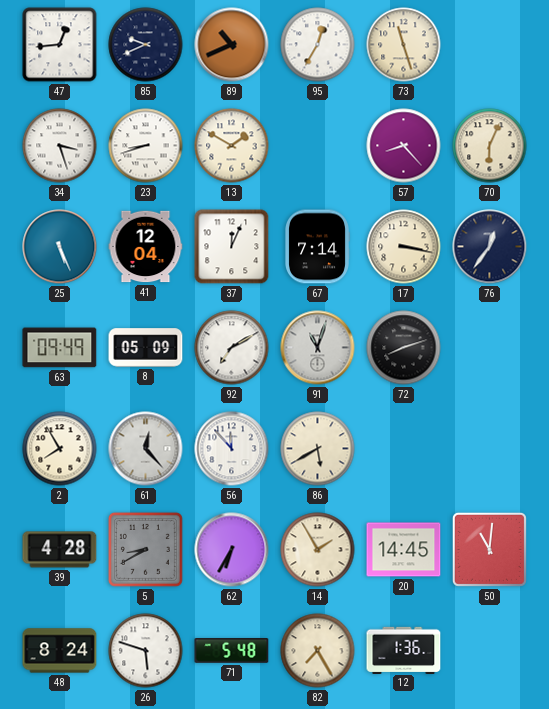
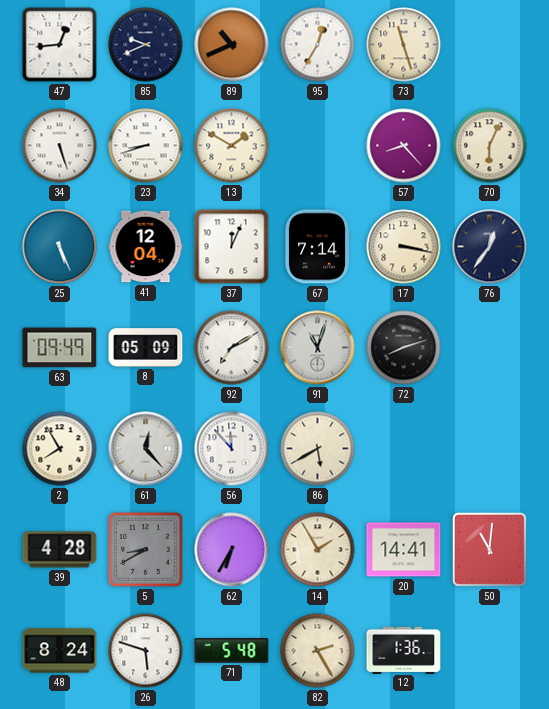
34: 3:27 -> 5:27
20: 14:45 -> 14:41
82: 7:25 -> 2:25
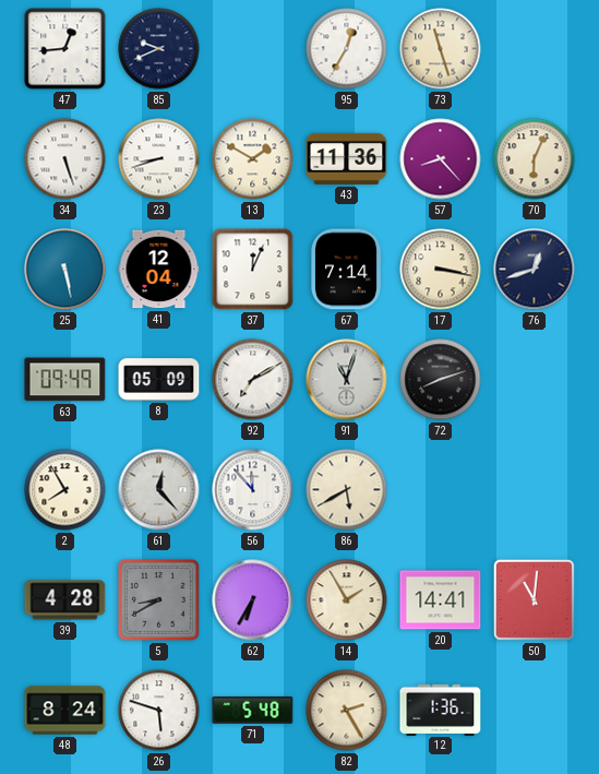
89: 10:41 -> none
43: none -> 11:36
25: 5:26 -> 5:28
76: 12:36 -> 12:42
